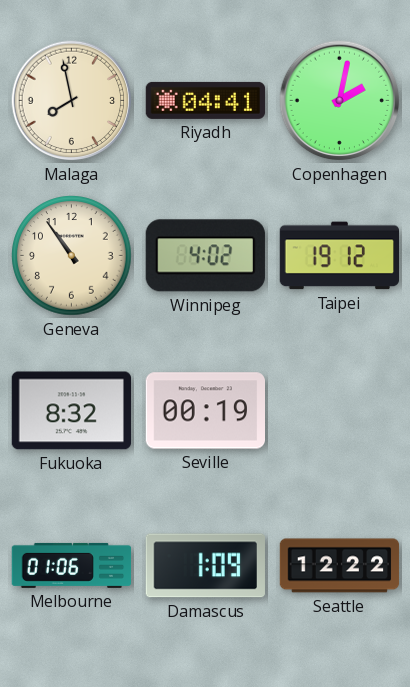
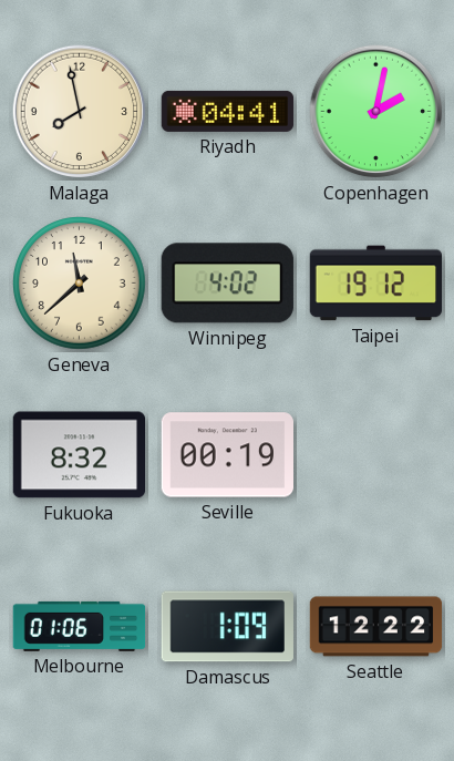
Geneva: 10:54 -> 11:38
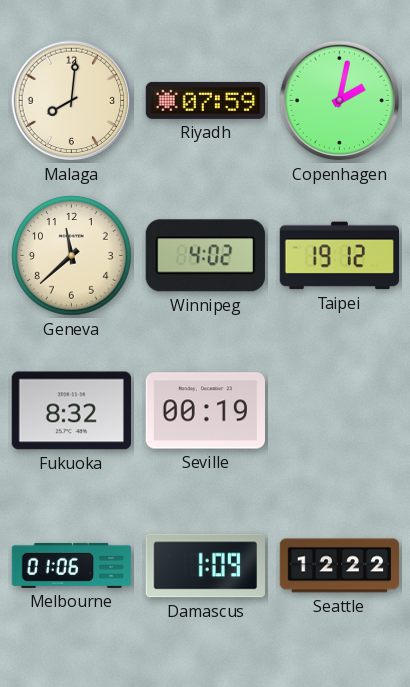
Malaga: 7:58 -> 8:01
Riyadh: 04:41 -> 07:59
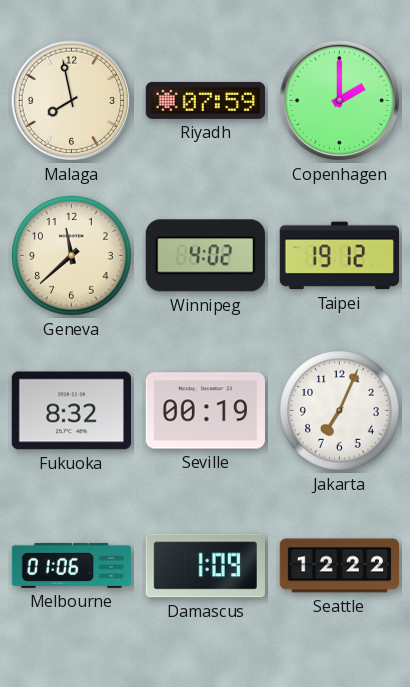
Malaga: 8:01 -> 7:58
Copenhagen: 2:02 -> 2:00
Jakarta: none -> 7:04
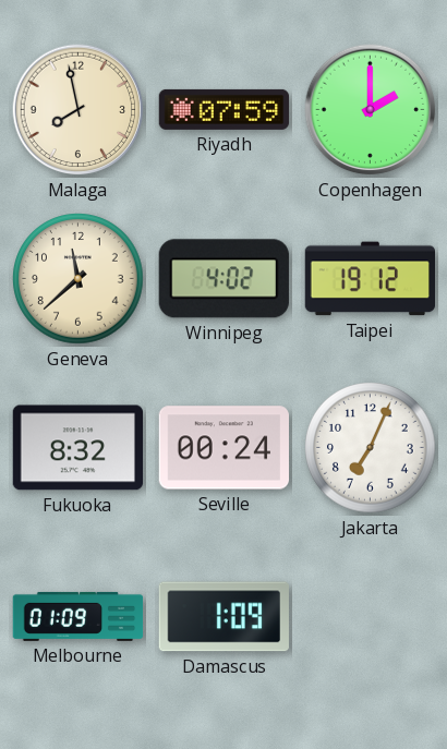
Seville: 00:19 -> 00:24
Melbourne: 01:06 -> 01:09
Seattle: 12:22 -> none
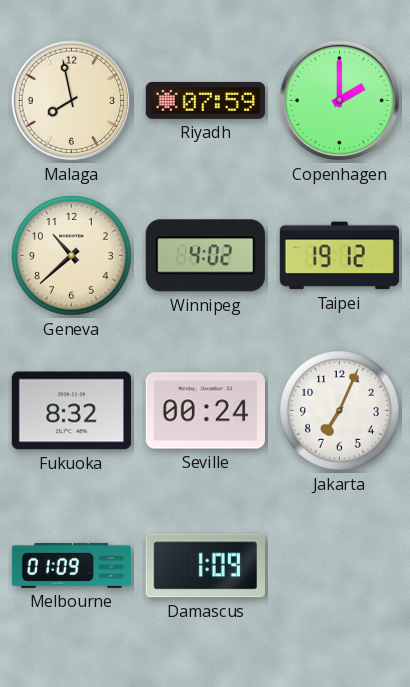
Geneva: 11:38 -> 10:38
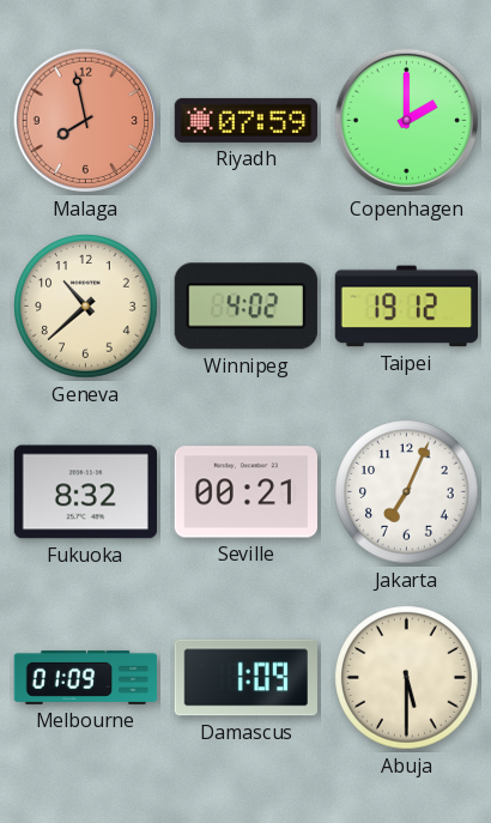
Malaga dial: cream -> salmon
Seville: 00:24 -> 00:21
Abuja: none -> 5:30
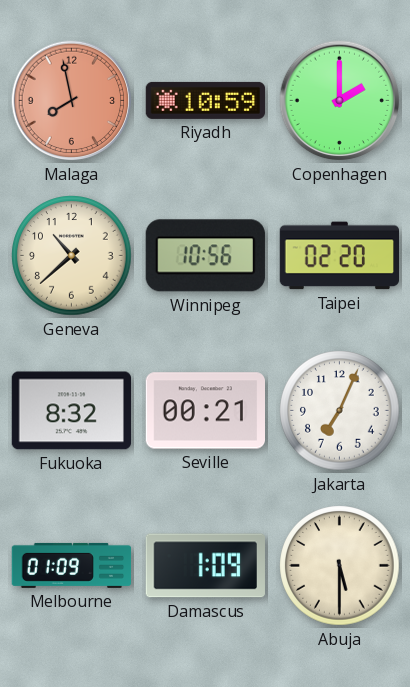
Riyadh: 07:59 -> 10:59
Winnipeg: 4:02 -> 10:56
Taipei: 19:12 -> 02:20
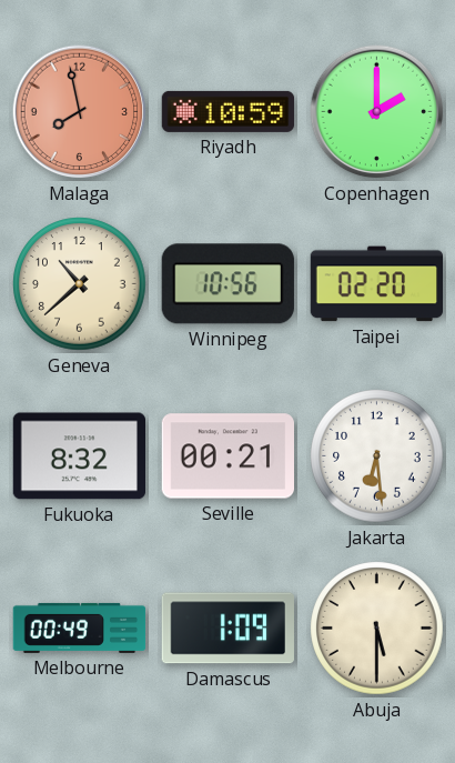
Jakarta: 7:04 -> 6:29
Melbourne: 01:09 -> 00:49
